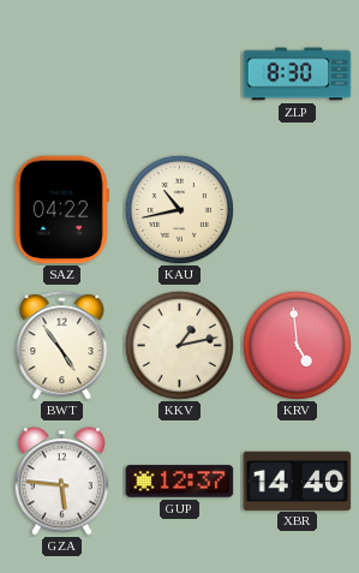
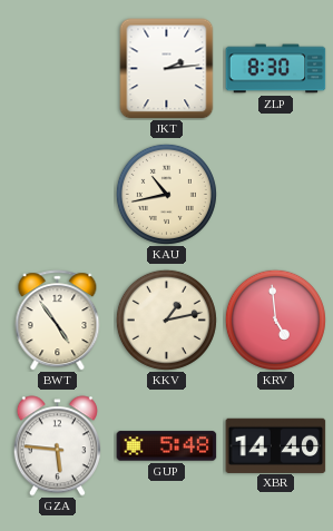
JKT: none -> 2:14
SAZ: 04:22 -> none
GUP: 12:37 -> 5:48
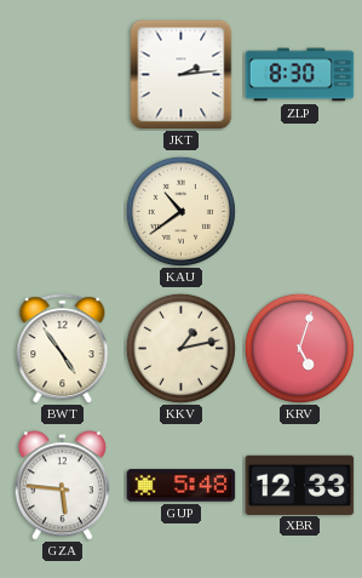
KAU: 10:43 -> 10:39
KRV: 4:59 -> 5:03
XBR: 14:40 -> 12:33
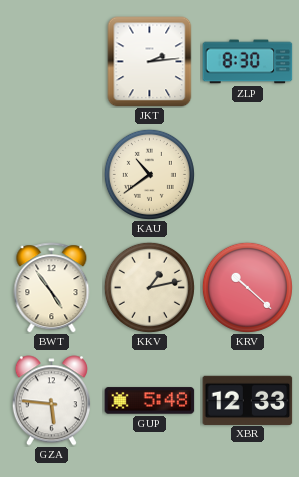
KRV: 5:03 -> 10:22
